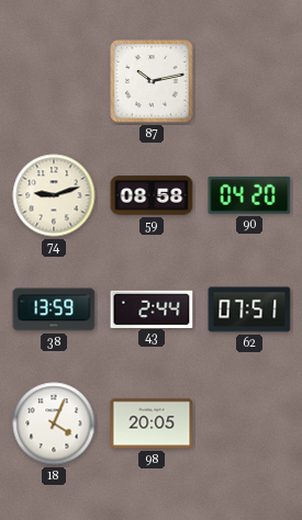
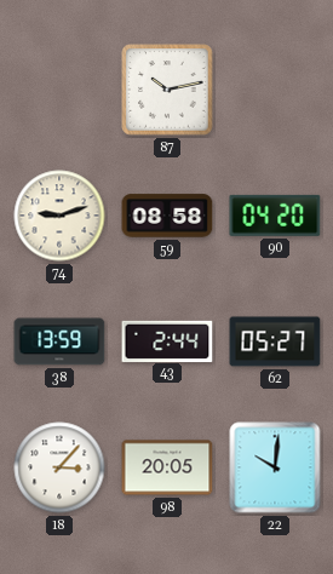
62: 07:51 -> 05:27
18: 4:04 -> 3:07
22: none -> 10:01
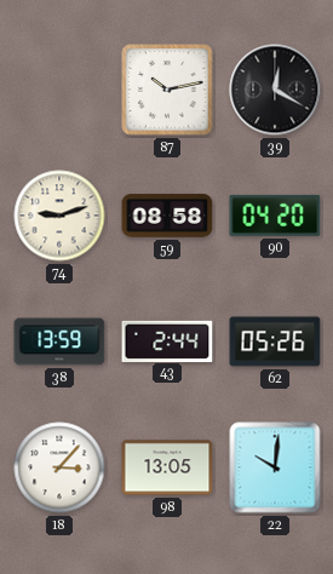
39: none -> 12:20
62: 05:27 -> 05:26
98: 20:05 -> 13:05
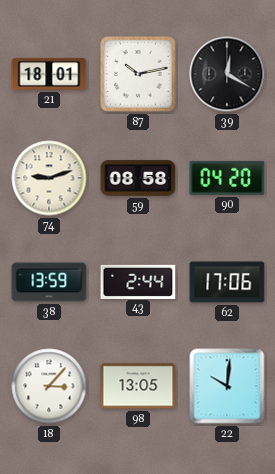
21: none -> 18:01
62: 05:26 -> 17:06
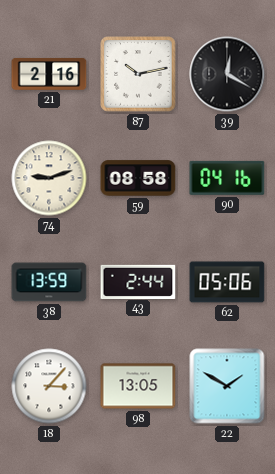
21: 18:01 -> 2:16
90: 04:20 -> 04:16
62: 17:06 -> 05:06
22: 10:01 -> 1:50
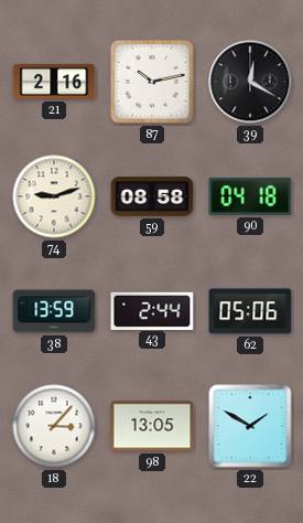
90: 04:16 -> 04:18
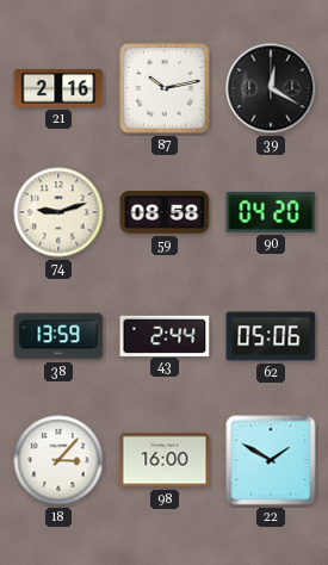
90: 04:18 -> 04:20
98: 13:05 -> 16:00
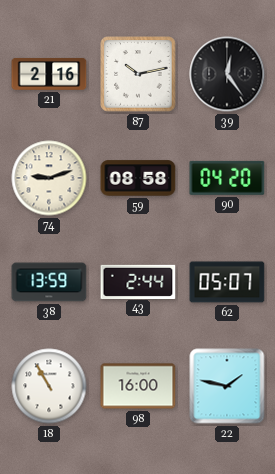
39: 12:20 -> 12:24
62: 05:06 -> 05:07
18: 3:07 -> 10:55
22: 1:50 -> 1:47
